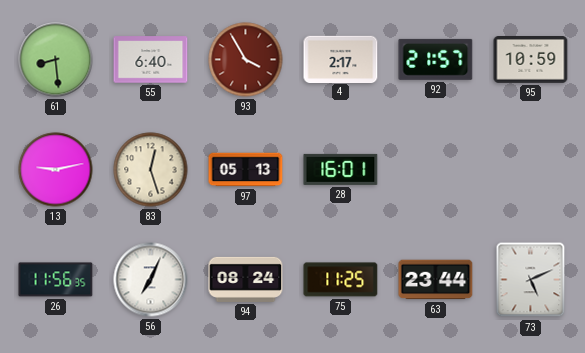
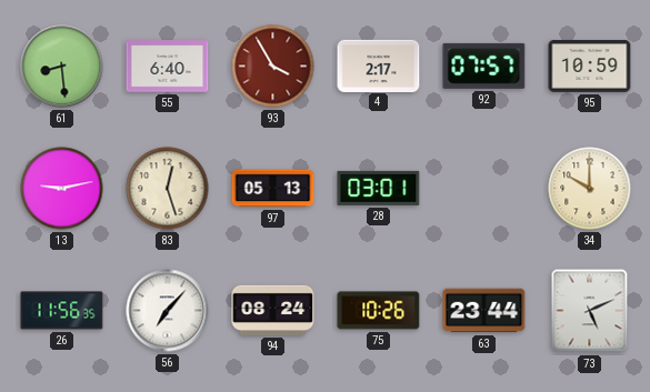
92: 21:57 -> 07:57
28: 16:01 -> 03:01
34: none -> 10:00
56: 7:04 -> 7:07
75: 11:25 -> 10:26
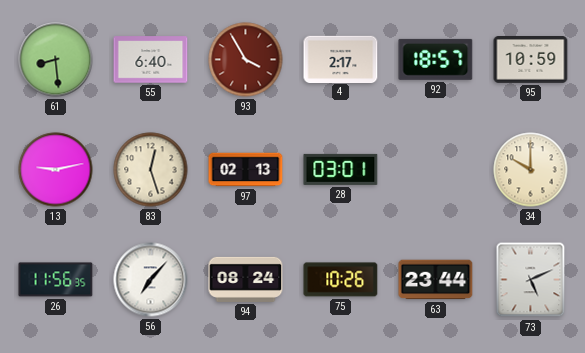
92: 07:57 -> 18:57
97: 05:13 -> 02:13
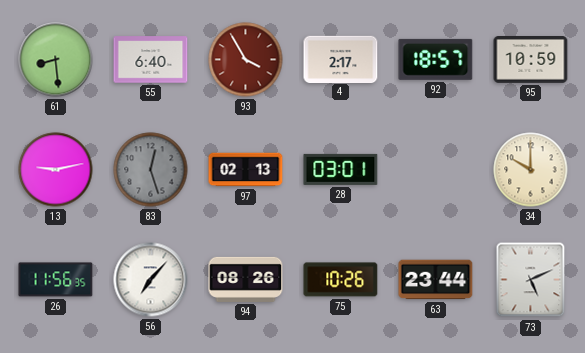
83 dial: cream -> grey
94: 08:24 -> 08:26
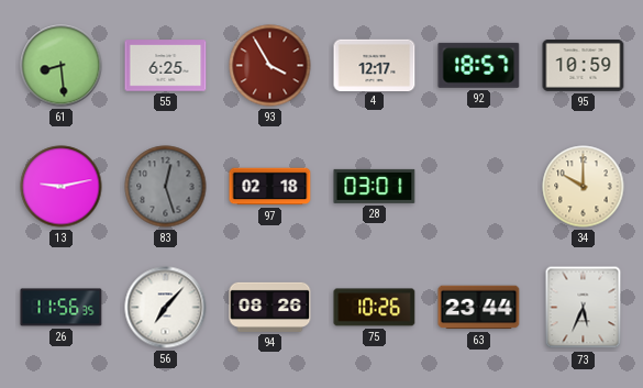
55: 6:40 -> 6:25
4: 2:17 -> 12:17
97: 02:13 -> 02:18
73: 5:11 -> 5:34
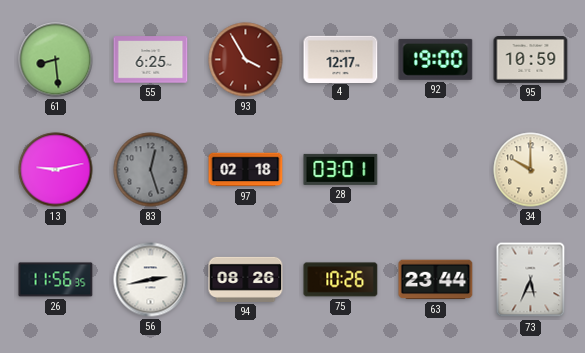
92: 18:57 -> 19:00
56: 7:07 -> 2:43
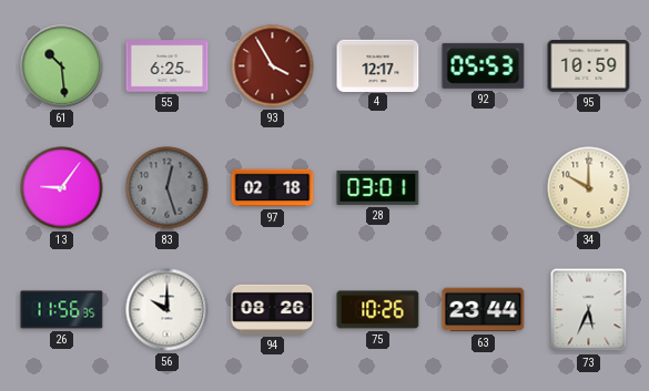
61: 8:29 -> 10:29
92: 19:00 -> 05:53
13: 9:13 -> 9:06
56: 2:43 -> 10:00
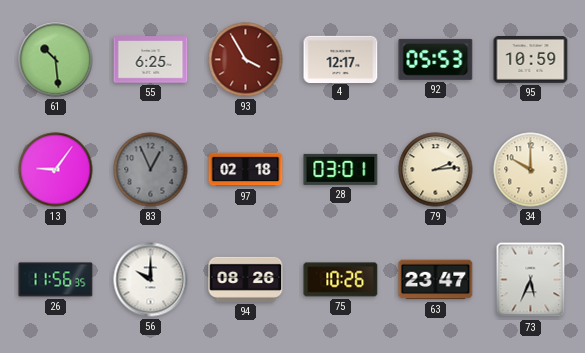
83: 12:27 -> 12:56
79: none -> 2:14
63: 23:44 -> 23:47
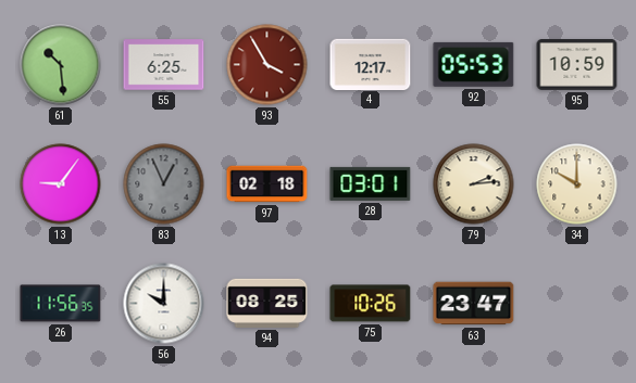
94: 08:26 -> 08:25
73: 5:34 -> none
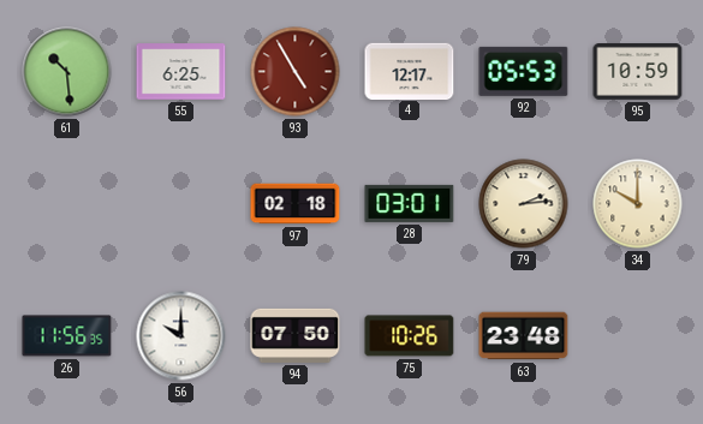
93: 3:55 -> 4:55
13: 9:06 -> none
83: 12:56 -> none
94: 08:25 -> 07:50
63: 23:47 -> 23:48
